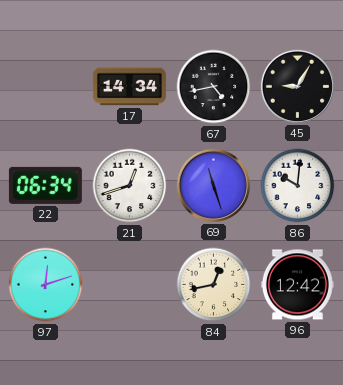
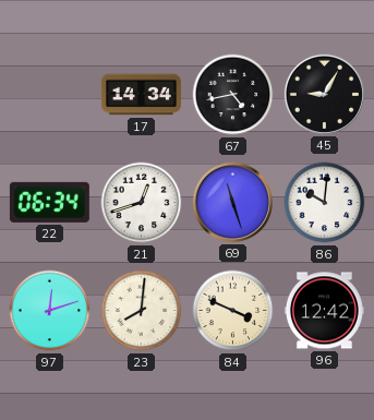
23: none -> 8:01
84: 12:43 -> 3:49
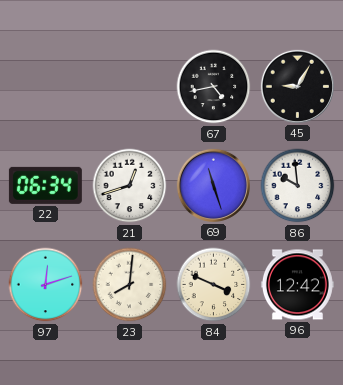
17: 14:34 -> none
86: 10:01 -> 9:59
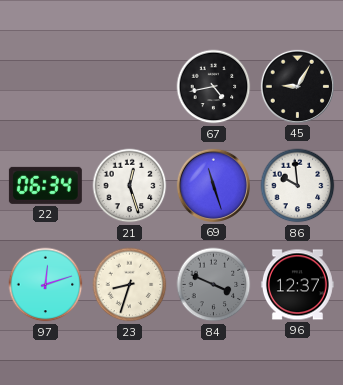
21: 12:42 -> 12:27
23: 8:01 -> 8:33
84 dial: cream -> grey
96: 12:42 -> 12:37
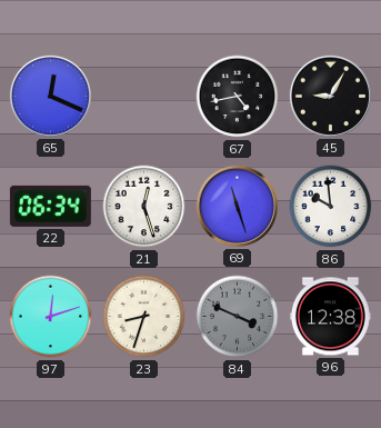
65: none -> 12:19
96: 12:37 -> 12:38
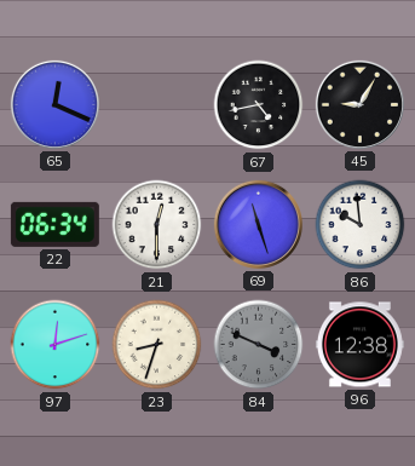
21: 12:27 -> 12:30
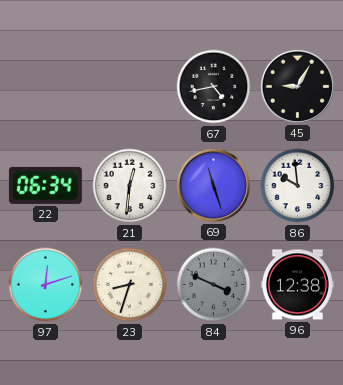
65: 12:19 -> none
21: 12:30 -> 12:31
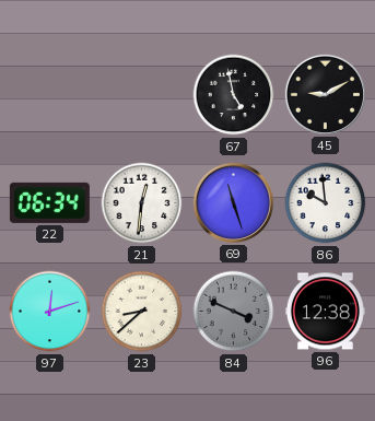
67: 4:43 -> 4:58
45: 9:05 -> 9:10
23: 8:33 -> 8:38
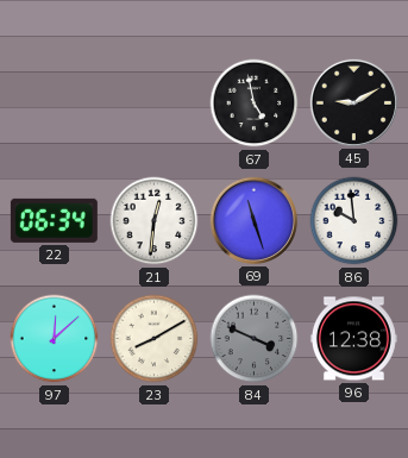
97: 12:12 -> 12:08
23: 8:38 -> 8:10
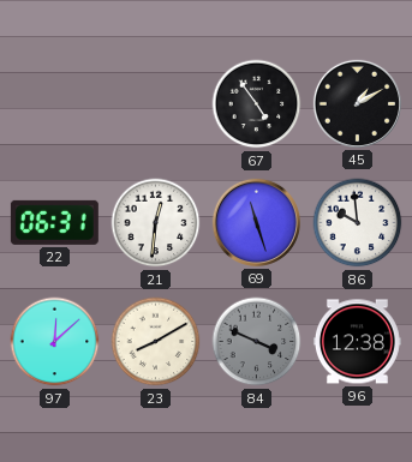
67: 4:58 -> 4:54
45: 9:10 -> 1:10
22: 06:34 -> 06:31
